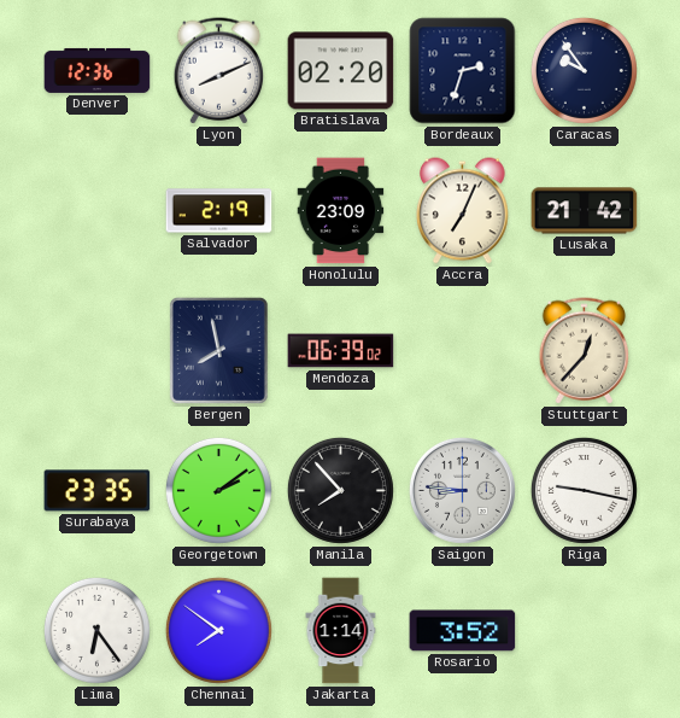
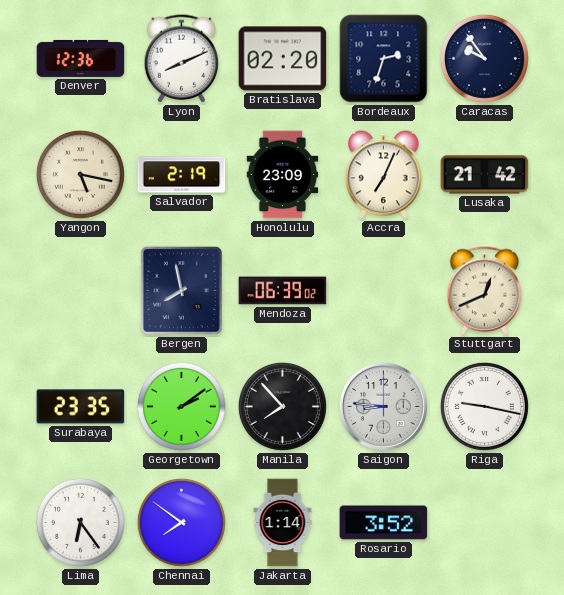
Yangon: none -> 5:17
Stuttgart: 12:37 -> 12:41
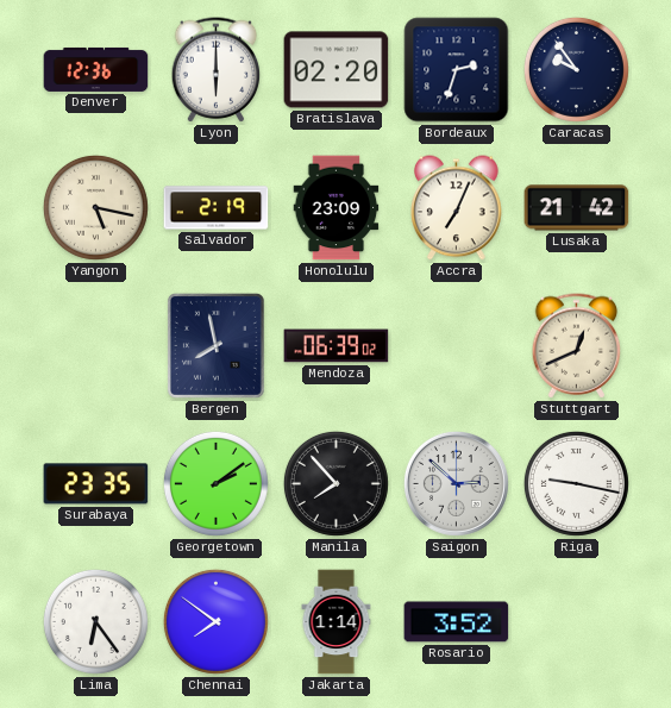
Lyon: 8:11 -> 6:00
Saigon: 8:46 -> 2:52
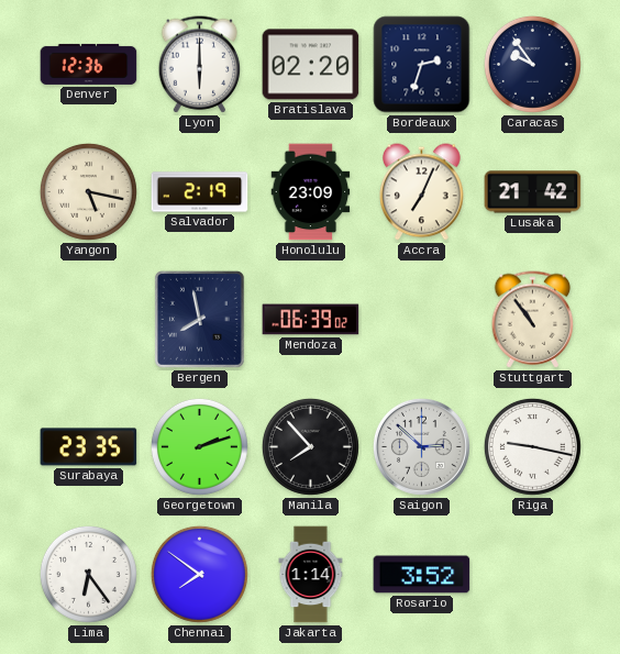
Stuttgart: 12:41 -> 10:54
Georgetown: 2:09 -> 2:12
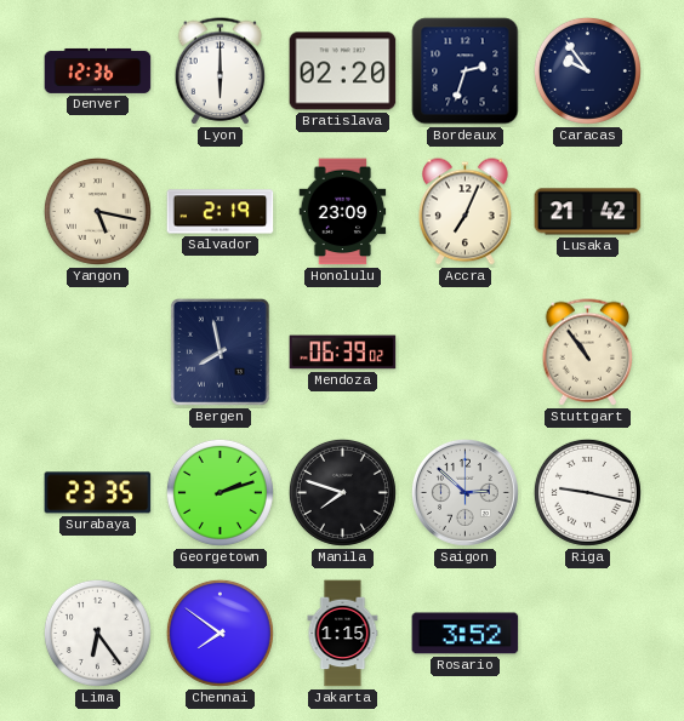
Manila: 7:53 -> 7:48
Jakarta: 1:14 -> 1:15
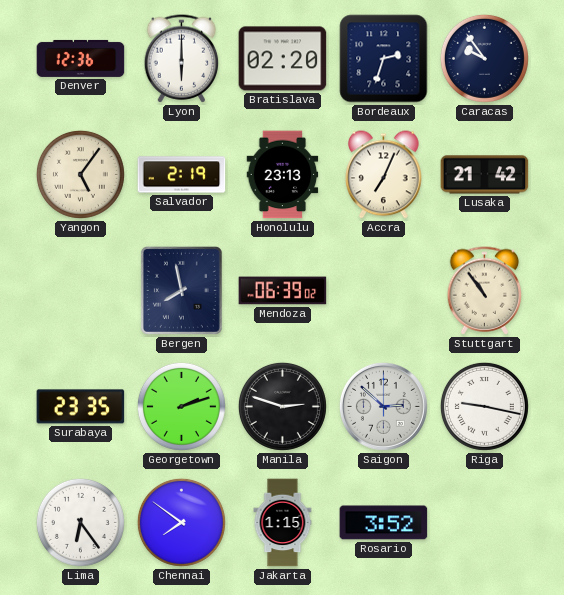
Yangon: 5:17 -> 5:06
Honolulu: 23:09 -> 23:13
Manila: 7:48 -> 2:48
